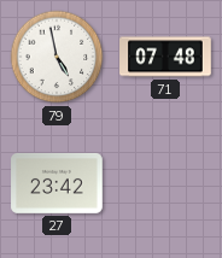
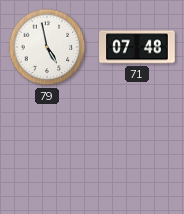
27: 23:42 -> none
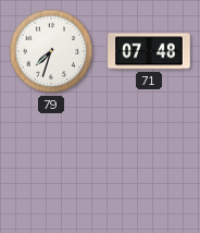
79: 4:58 -> 7:33
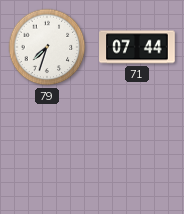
71: 07:48 -> 07:44
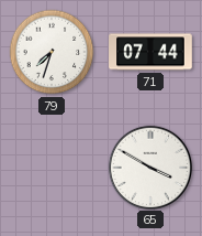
65: none -> 3:50
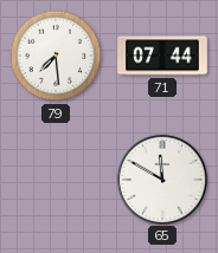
79: 7:33 -> 7:29
65: 3:50 -> 11:50
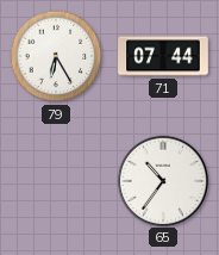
79: 7:29 -> 6:25
65: 11:50 -> 10:36
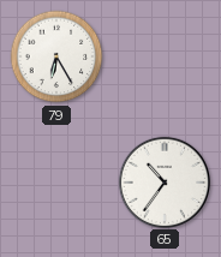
71: 07:44 -> none
